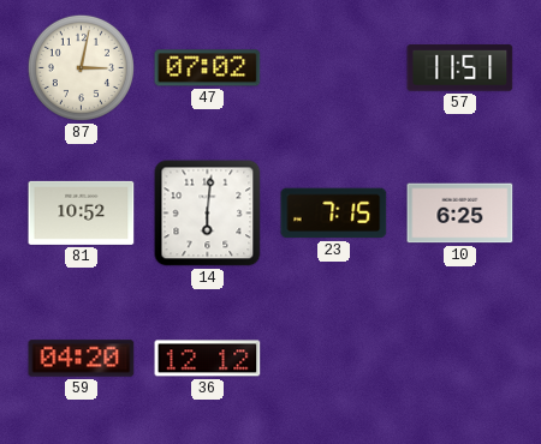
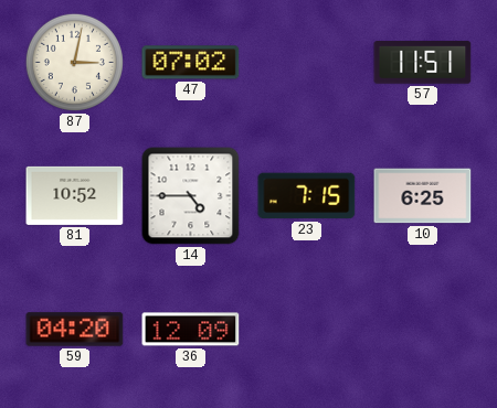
14: 6:01 -> 4:45
36: 12:12 -> 12:09
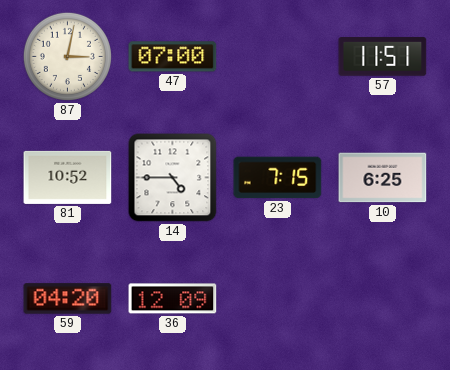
47: 07:02 -> 07:00
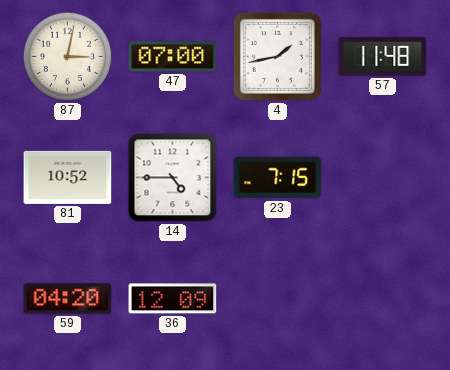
4: none -> 1:43
57: 11:51 -> 11:48
10: 6:25 -> none
